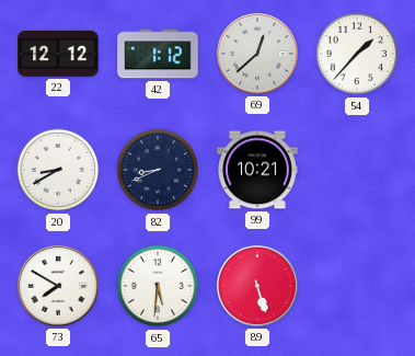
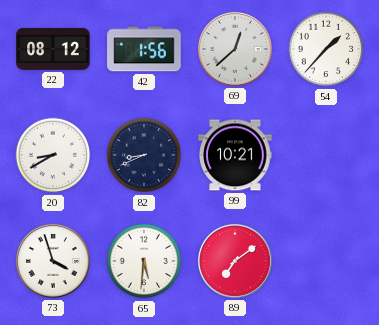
22: 12:12 -> 08:12
42: 1:12 -> 1:56
73: 7:50 -> 3:57
89: 5:27 -> 7:09
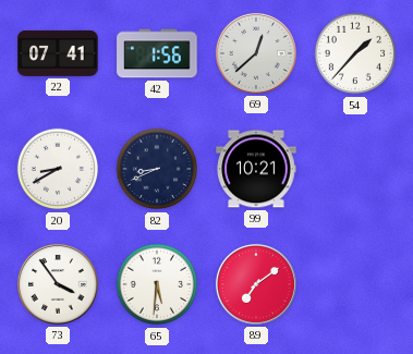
22: 08:12 -> 07:41
73: 3:57 -> 3:54
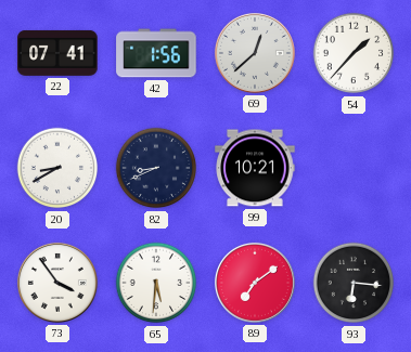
93: none -> 6:16
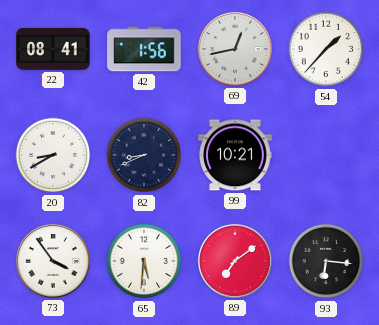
22: 07:41 -> 08:41
69: 12:38 -> 12:43
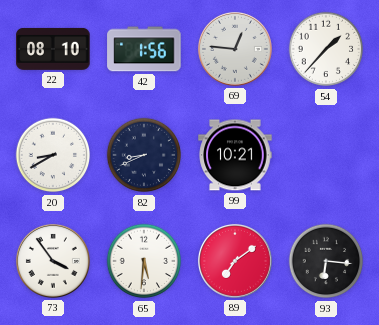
22: 08:41 -> 08:10
69: 12:43 -> 12:46
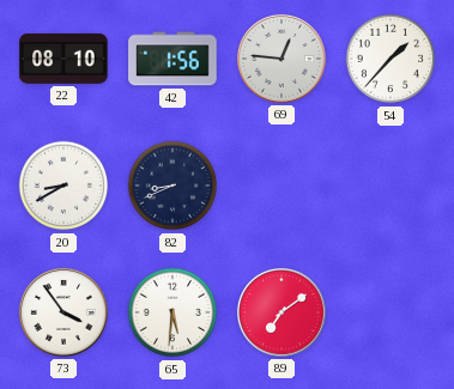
99: 10:21 -> none
93: 6:16 -> none
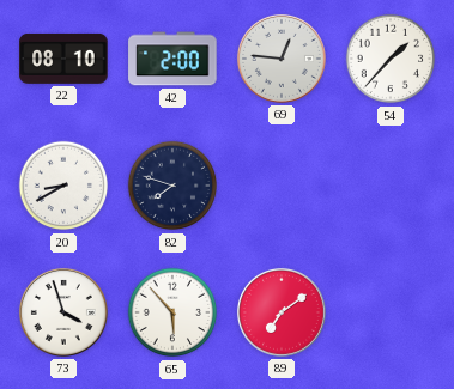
42: 1:56 -> 2:00
82: 8:41 -> 7:48
73: 3:54 -> 3:57
65: 5:31 -> 5:53
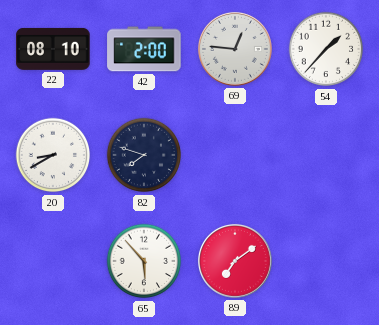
73: 3:57 -> none
